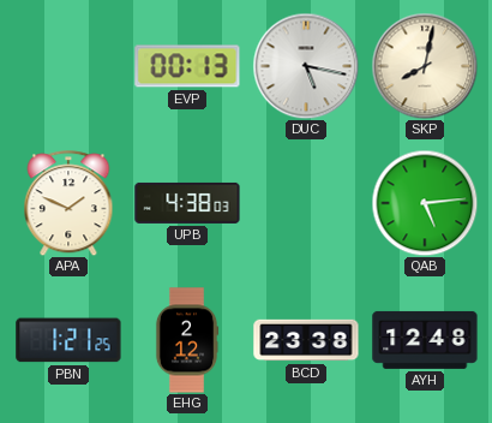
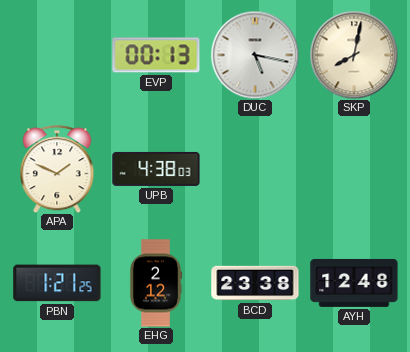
QAB: 5:14 -> none
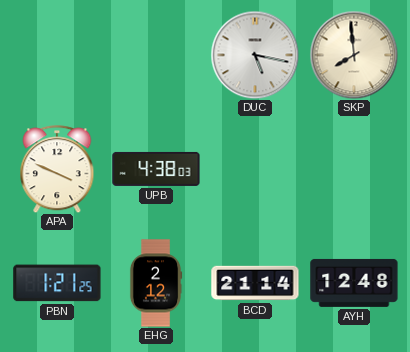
EVP: 00:13 -> none
SKP: 8:02 -> 7:59
APA: 1:49 -> 3:49
BCD: 23:38 -> 21:14
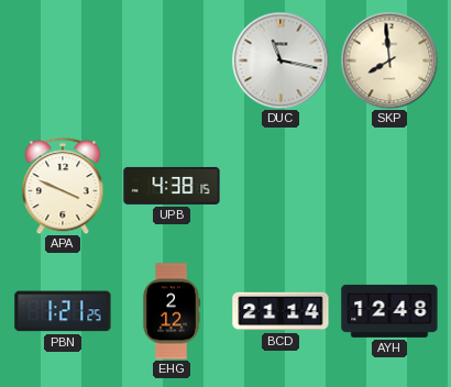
DUC: 5:17 -> 11:17
UPB: 4:38:03 -> 4:38:15
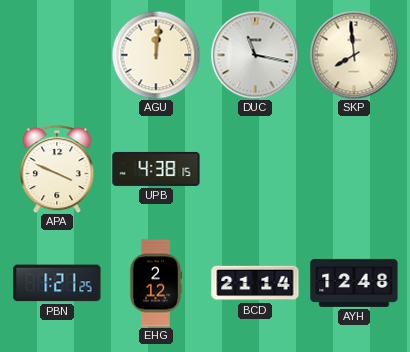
AGU: none -> 12:01
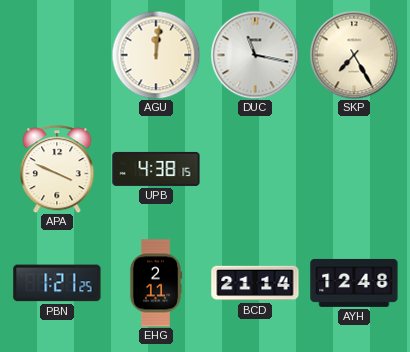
SKP: 7:59 -> 7:25
EHG: 2:12 -> 2:11
